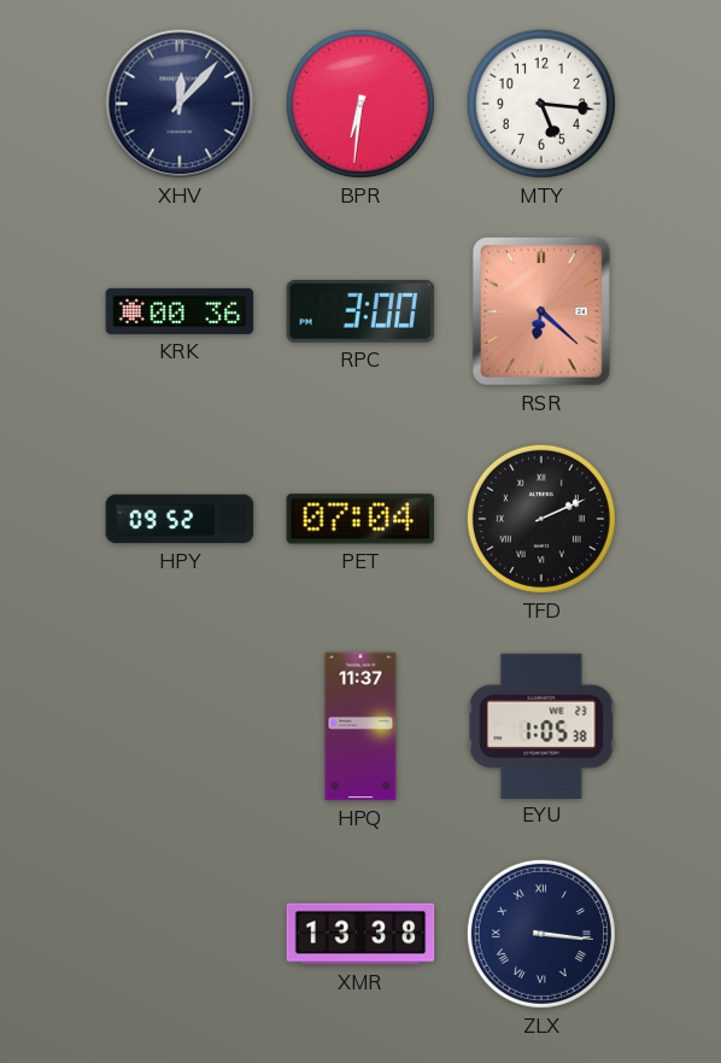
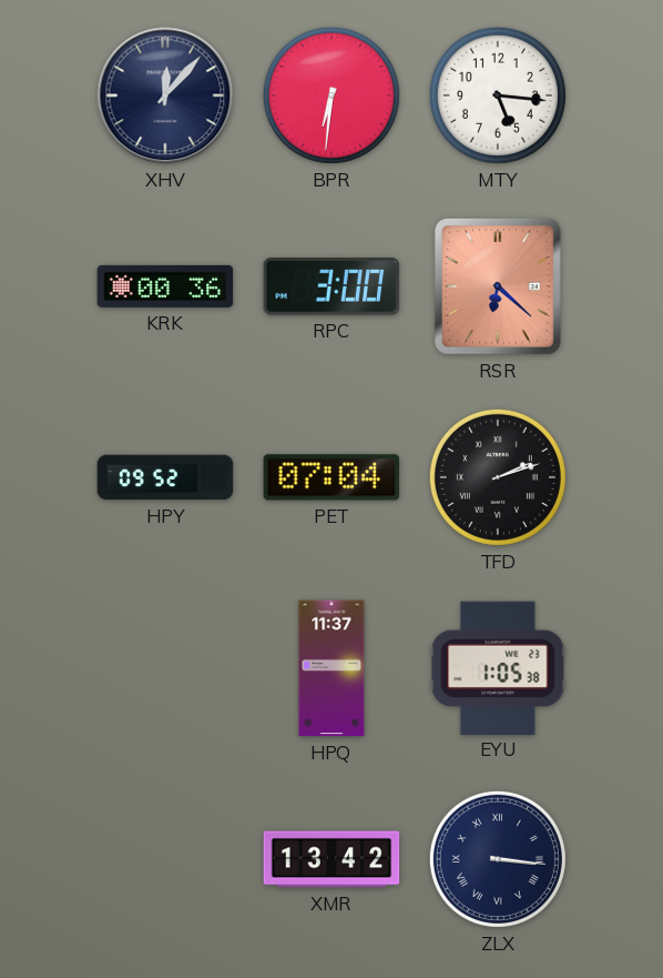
TFD: 2:11 -> 2:12
XMR: 13:38 -> 13:42
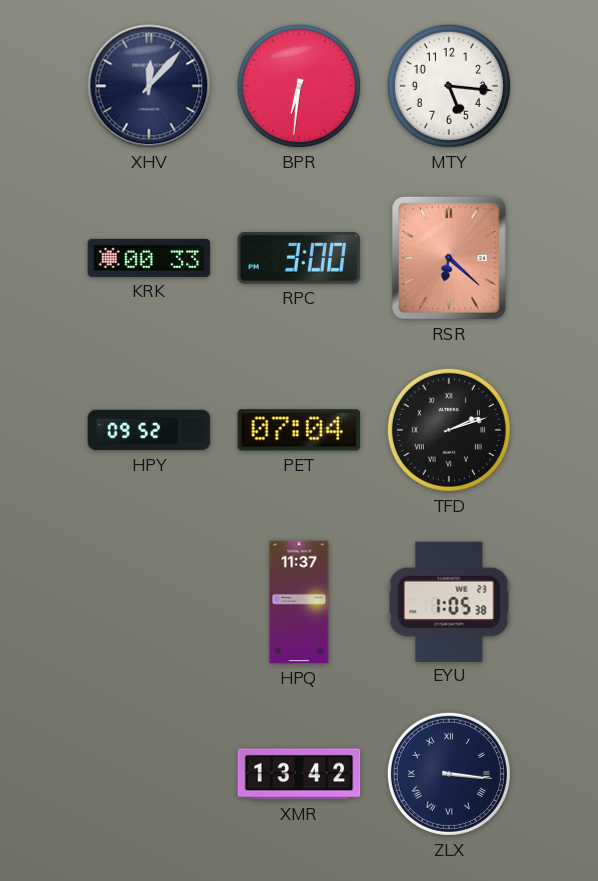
KRK: 00:36 -> 00:33
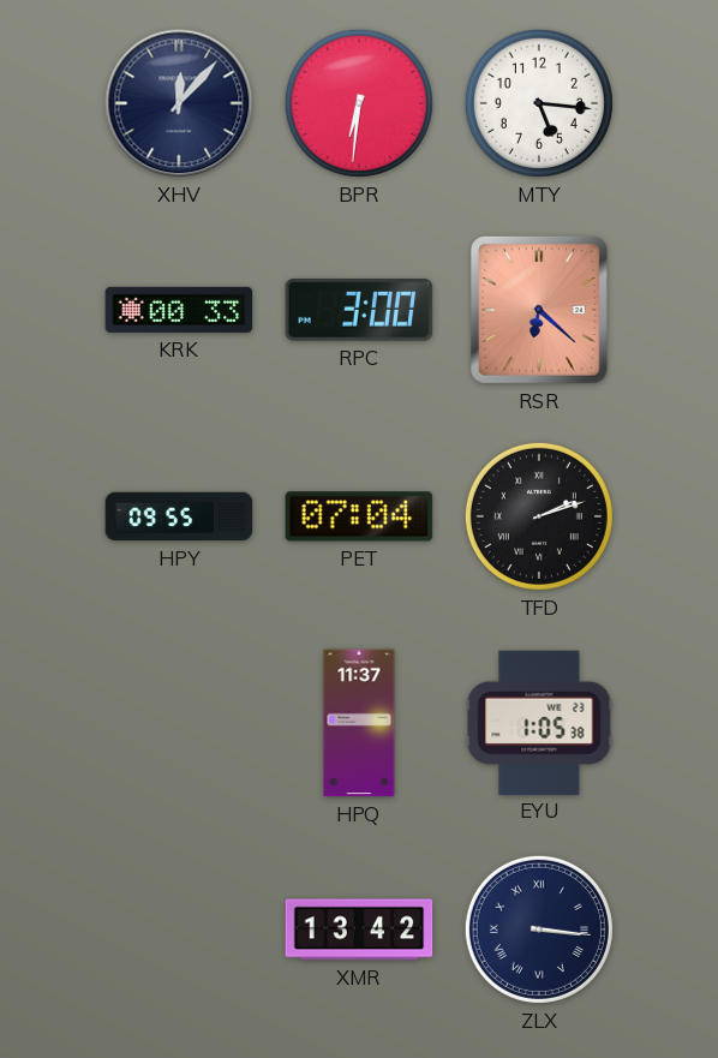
HPY: 09:52 -> 09:55
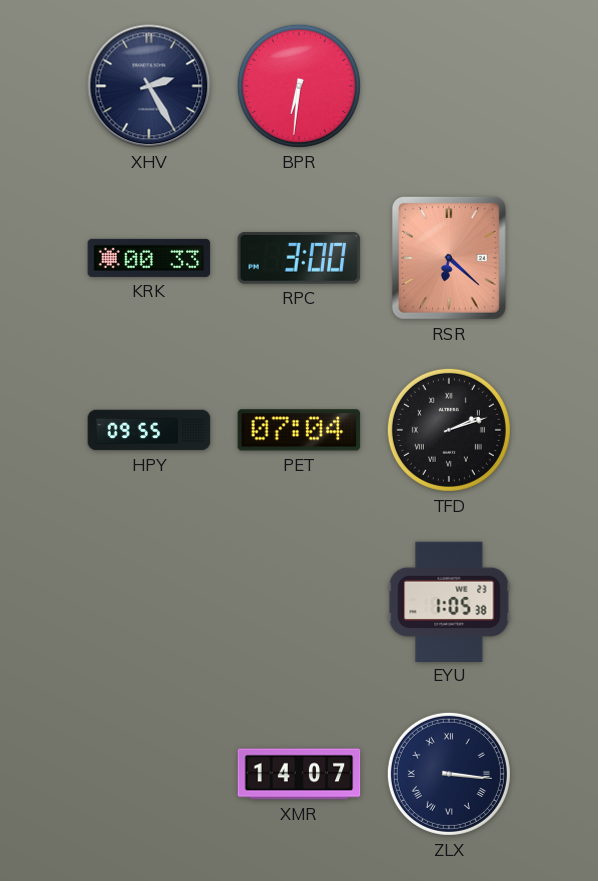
XHV: 12:07 -> 2:25
MTY: 5:16 -> none
HPQ: 11:37 -> none
XMR: 13:42 -> 14:07
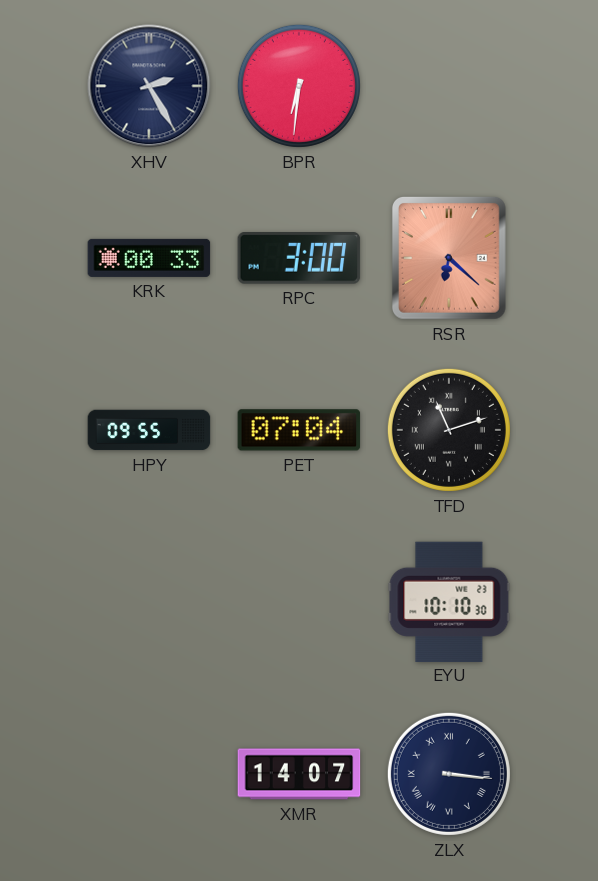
TFD: 2:12 -> 11:12
EYU: 1:05 -> 10:10
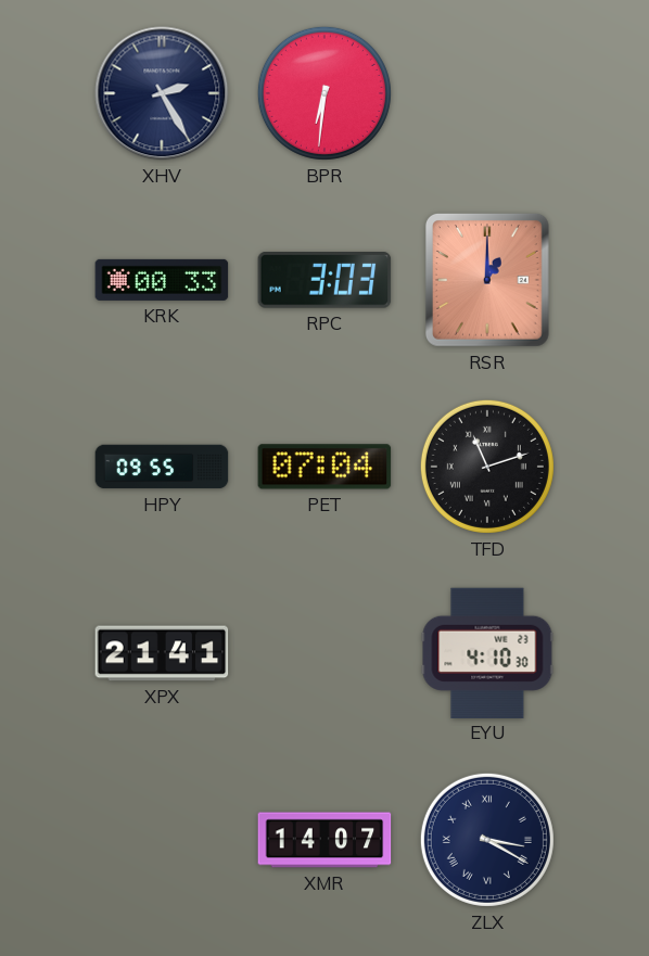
RPC: 3:00 -> 3:03
RSR: 6:22 -> 1:00
XPX: none -> 21:41
EYU: 10:10 -> 4:10
ZLX: 3:16 -> 3:20
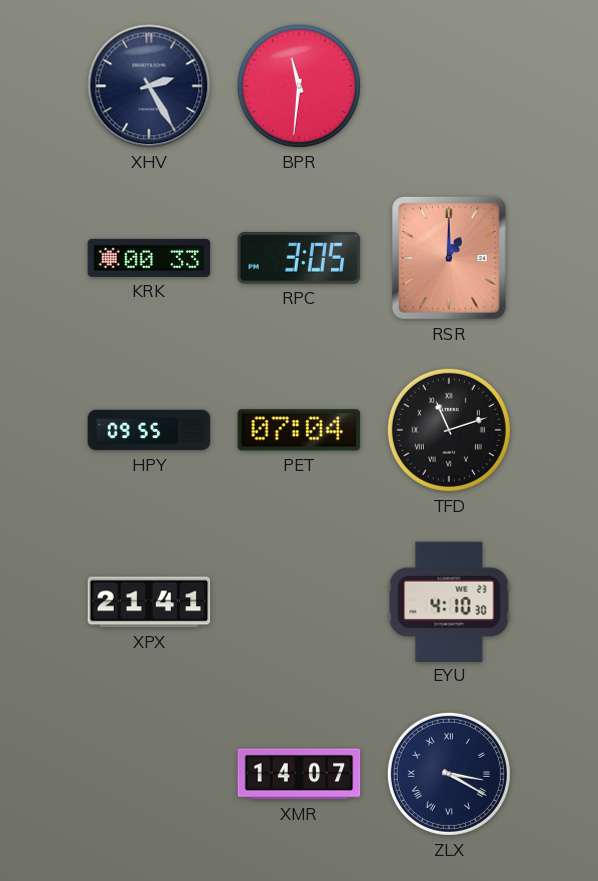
BPR: 6:31 -> 11:31
RPC: 3:03 -> 3:05
